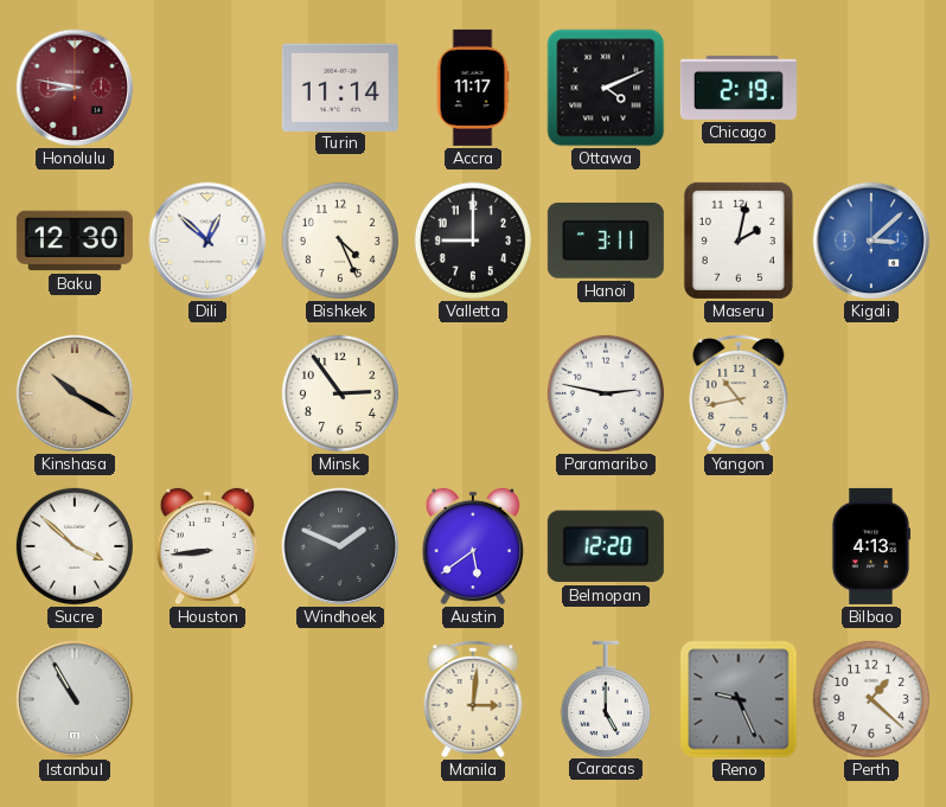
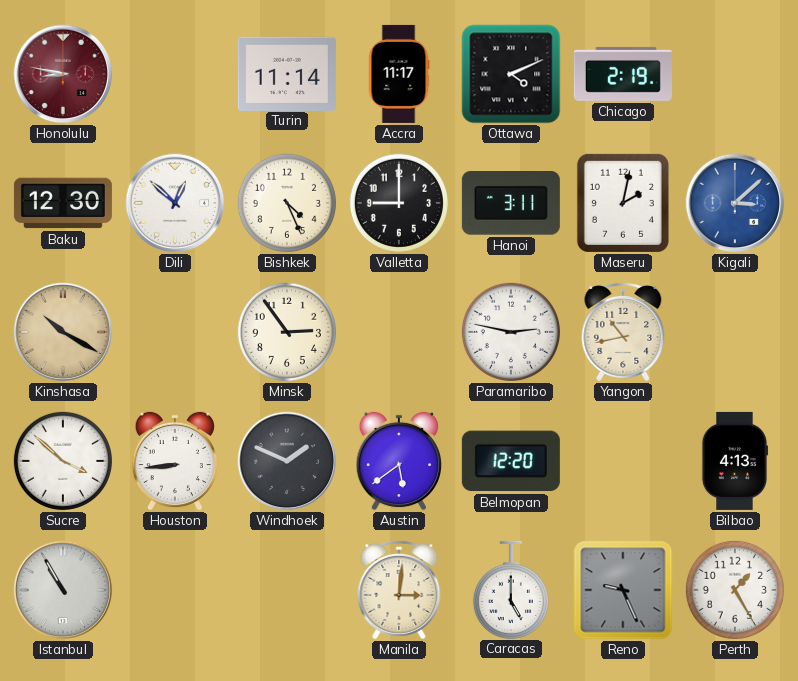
Perth: 1:22 -> 1:25
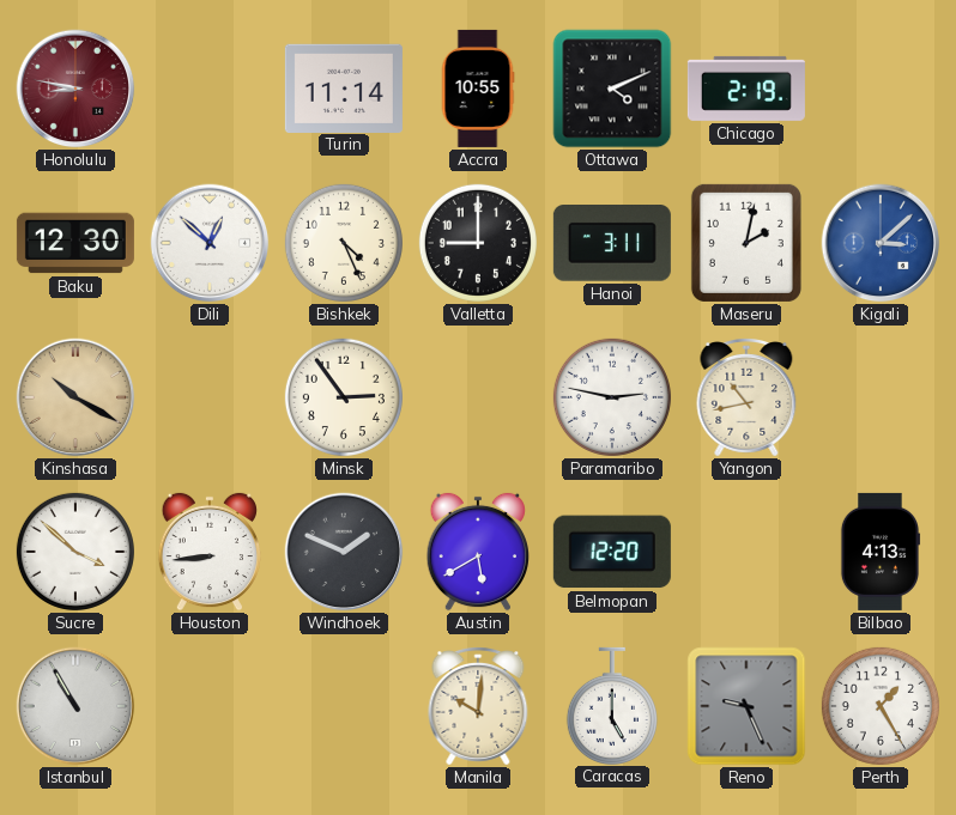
Accra: 11:17 -> 10:55
Austin: 5:39 -> 5:40
Manila: 3:01 -> 10:01
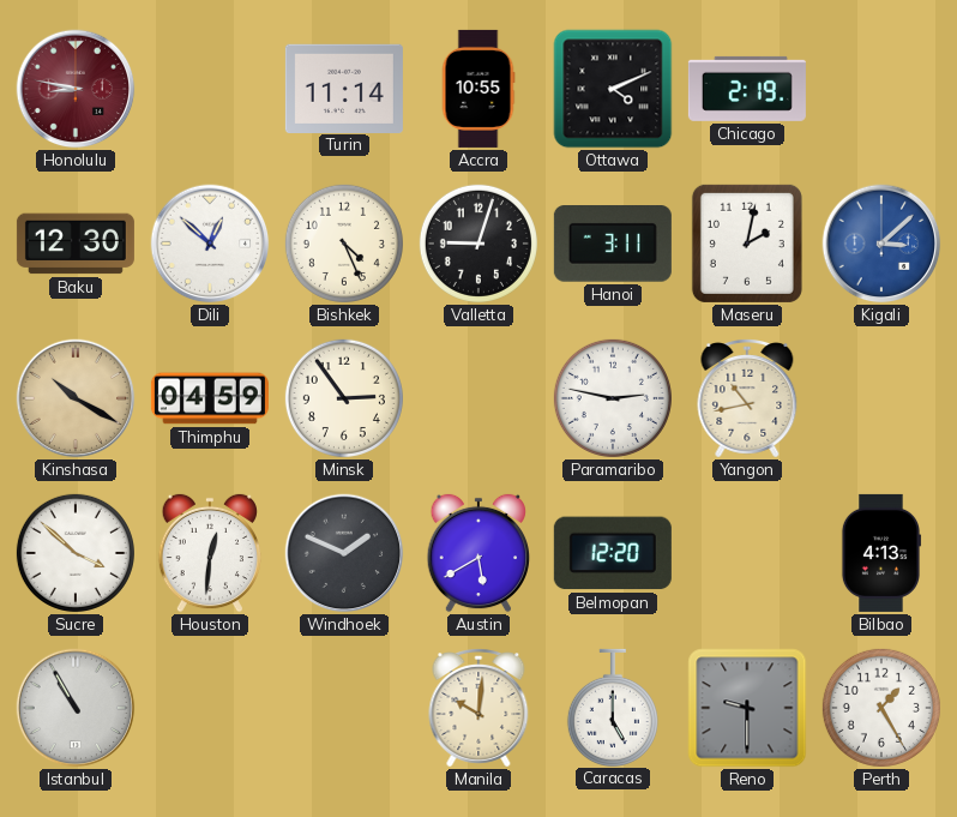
Valletta: 9:00 -> 9:03
Thimphu: none -> 04:59
Houston: 8:44 -> 12:31
Reno: 9:26 -> 9:30
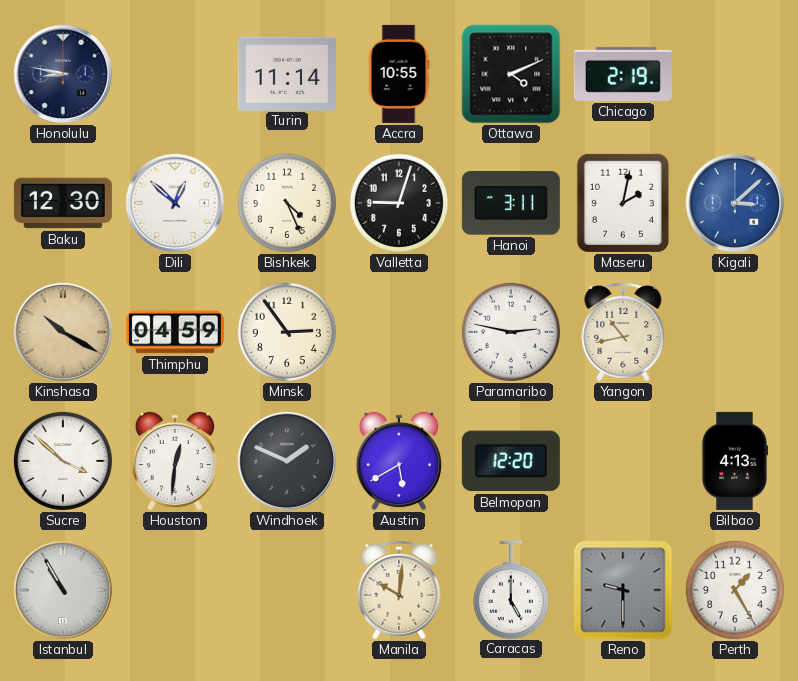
Honolulu dial: burgundy -> navy
